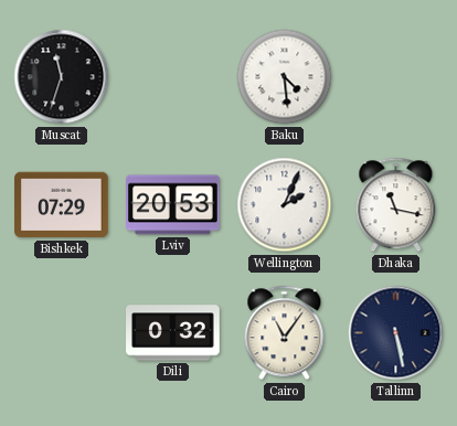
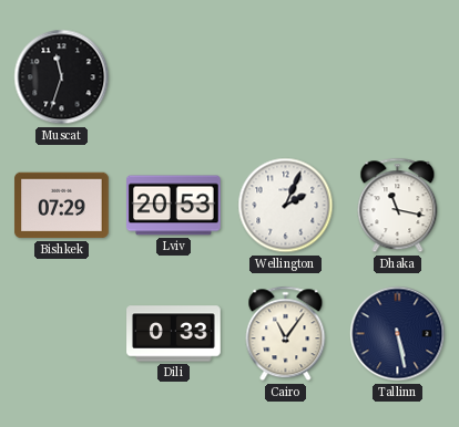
Baku: 4:29 -> none
Dili: 0:32 -> 0:33
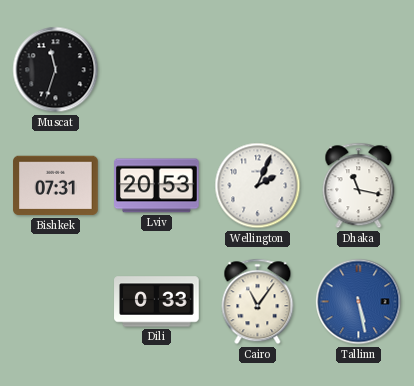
Bishkek: 07:29 -> 07:31
Tallinn dial: navy -> blue
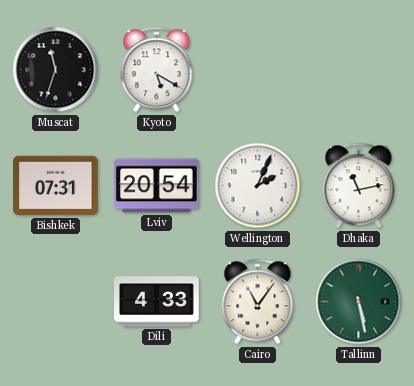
Kyoto: none -> 5:20
Lviv: 20:53 -> 20:54
Dhaka: 11:17 -> 11:13
Dili: 0:33 -> 4:33
Tallinn dial: blue -> green
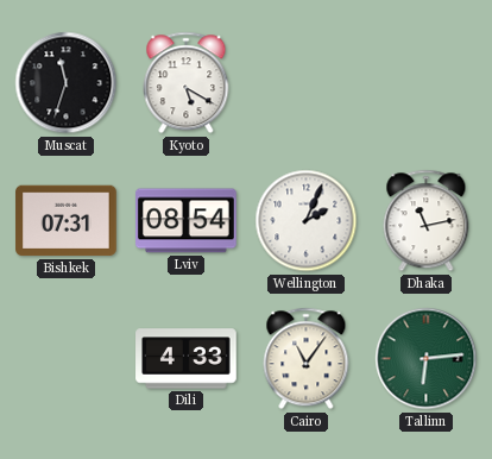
Lviv: 20:54 -> 08:54
Tallinn: 5:28 -> 6:14
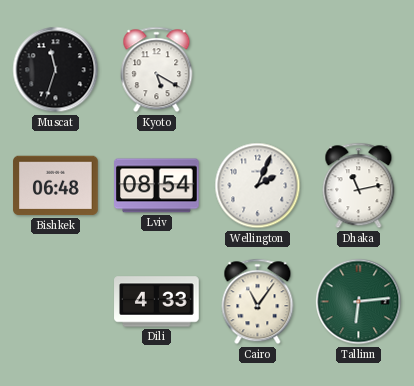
Bishkek: 07:31 -> 06:48
